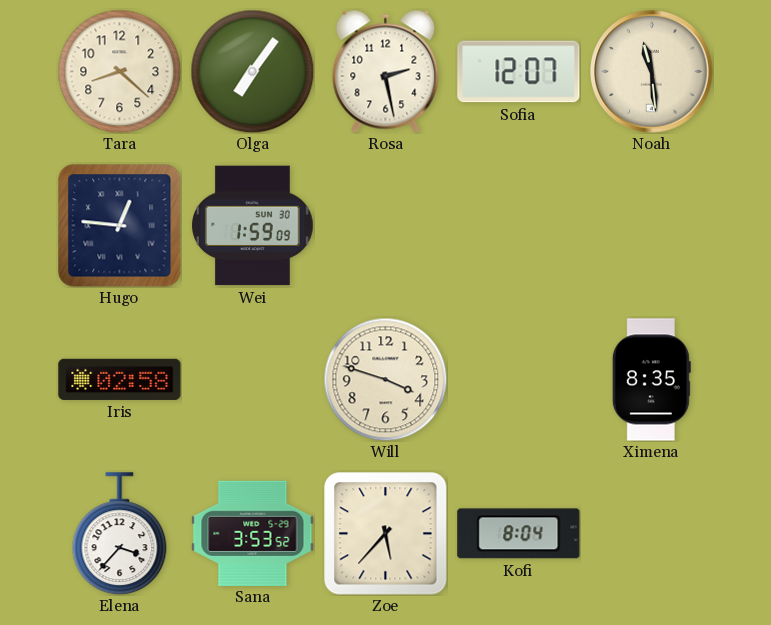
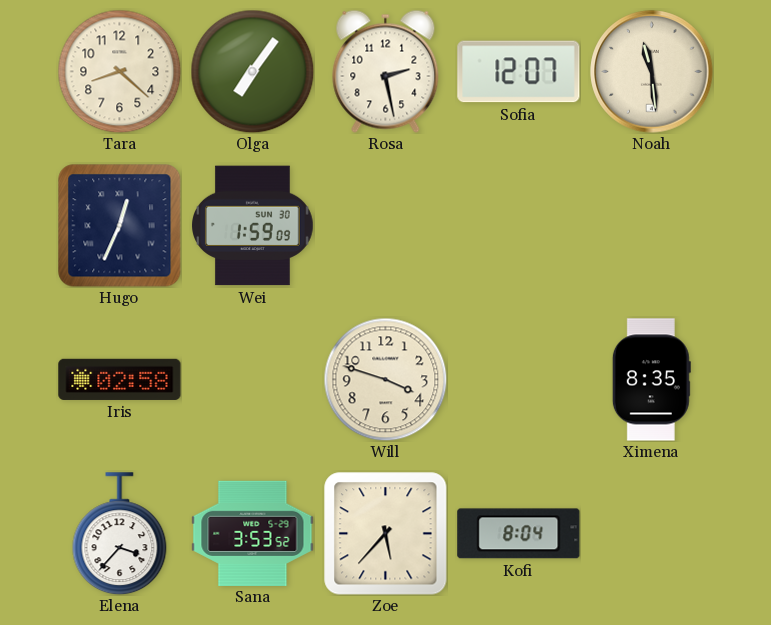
Hugo: 12:46 -> 12:34
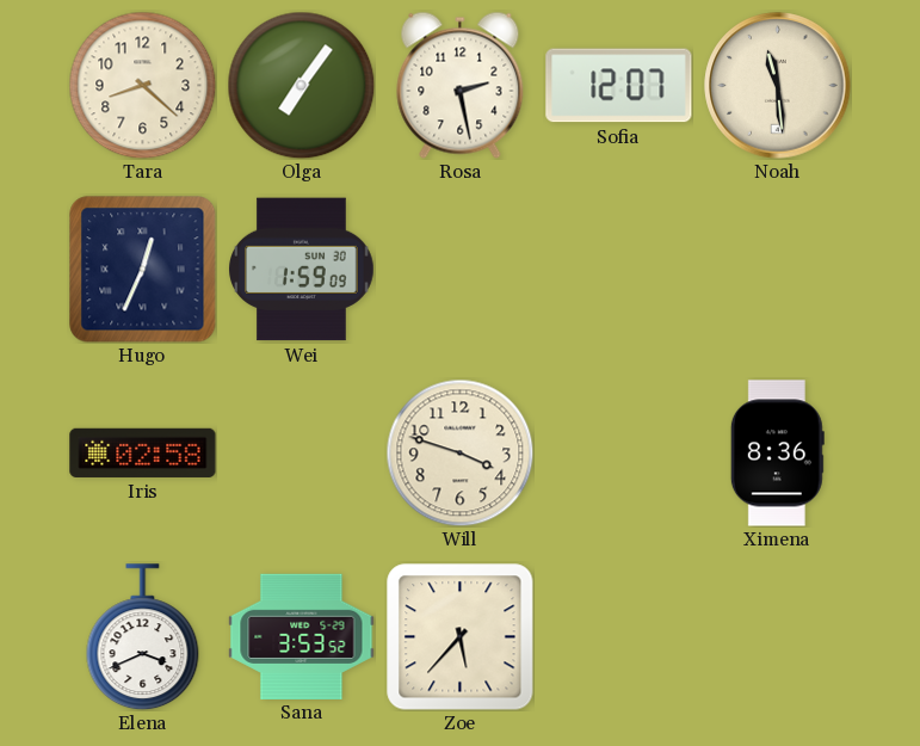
Ximena: 8:35 -> 8:36
Elena: 3:37 -> 3:41
Kofi: 8:04 -> none
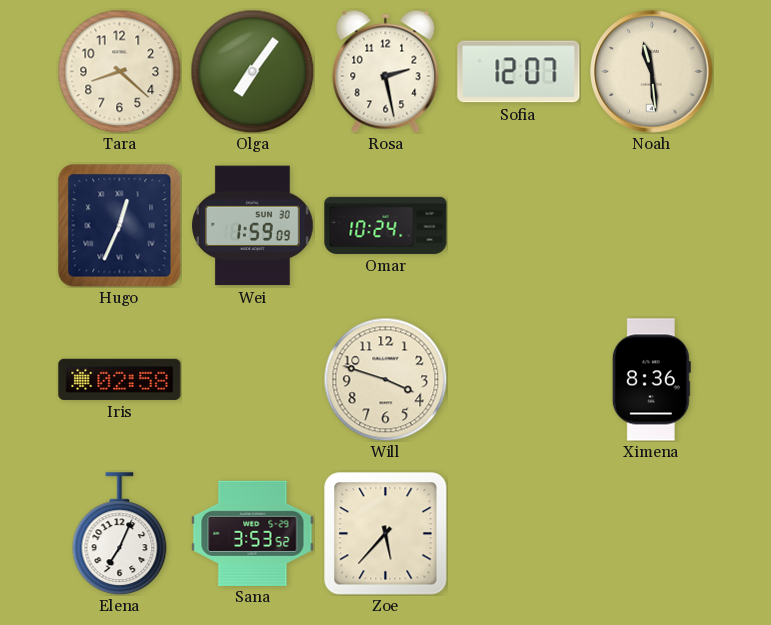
Omar: none -> 10:24
Elena: 3:41 -> 7:04
